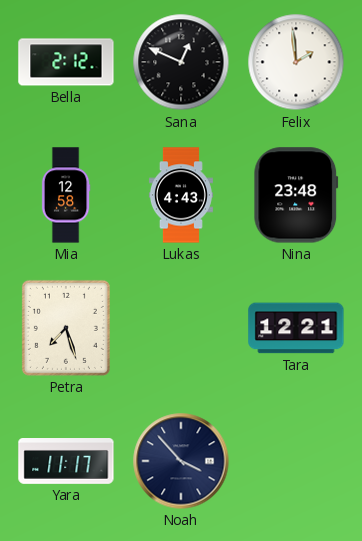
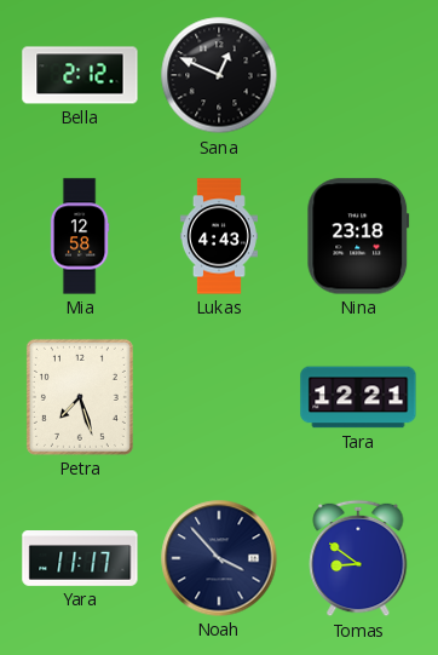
Felix: 1:59 -> none
Nina: 23:48 -> 23:18
Tomas: none -> 8:51
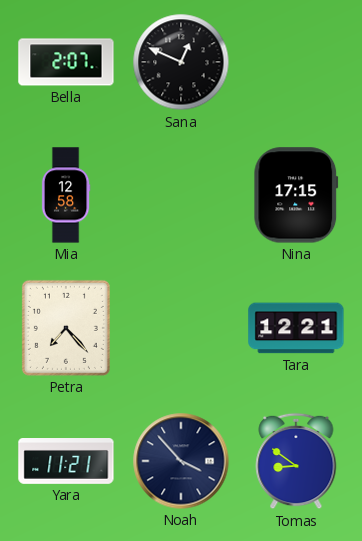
Bella: 2:12 -> 2:07
Lukas: 4:43 -> none
Nina: 23:18 -> 17:15
Petra: 7:27 -> 7:23
Yara: 11:17 -> 11:21
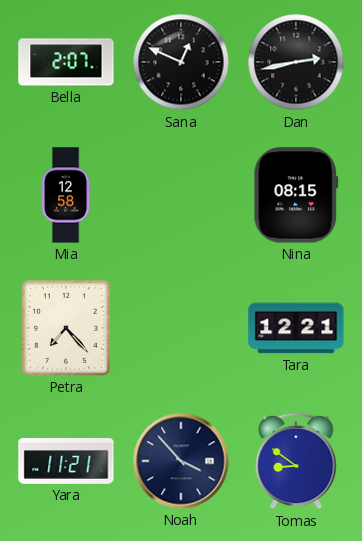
Dan: none -> 2:43
Nina: 17:15 -> 08:15
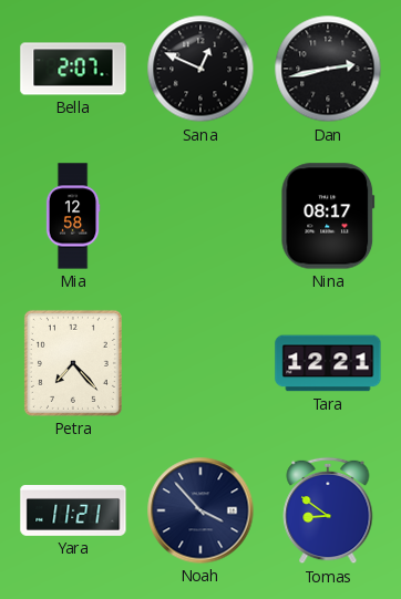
Nina: 08:15 -> 08:17
